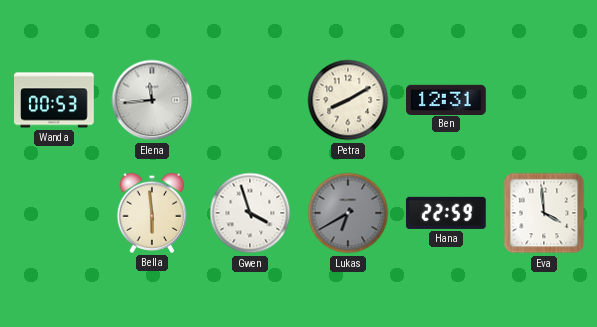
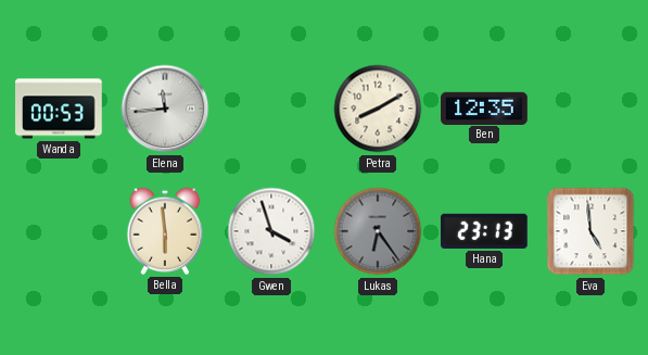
Ben: 12:31 -> 12:35
Lukas: 6:40 -> 6:24
Hana: 22:59 -> 23:13
Eva: 3:59 -> 4:59
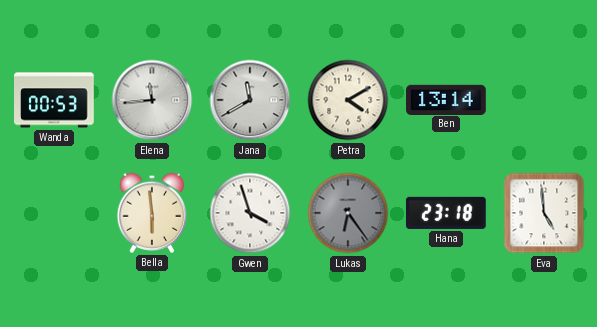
Jana: none -> 11:40
Petra: 8:10 -> 4:10
Ben: 12:35 -> 13:14
Hana: 23:13 -> 23:18
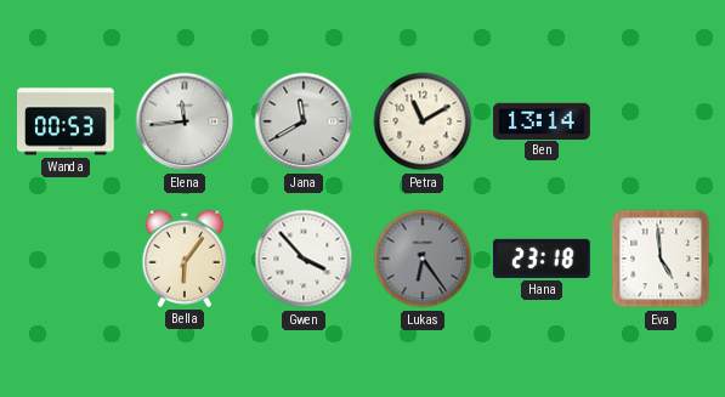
Petra: 4:10 -> 11:10
Bella: 5:59 -> 6:06
Gwen: 3:57 -> 3:53
